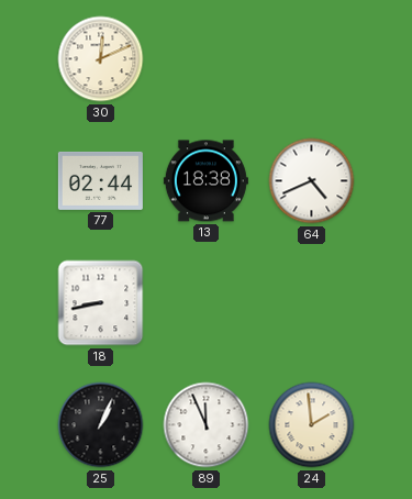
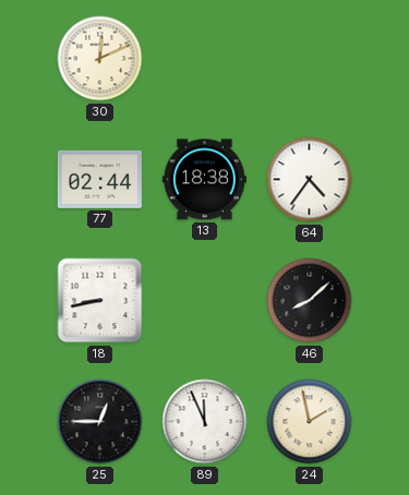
64: 4:41 -> 4:36
46: none -> 8:08
25: 1:04 -> 12:45
24: 1:59 -> 1:58
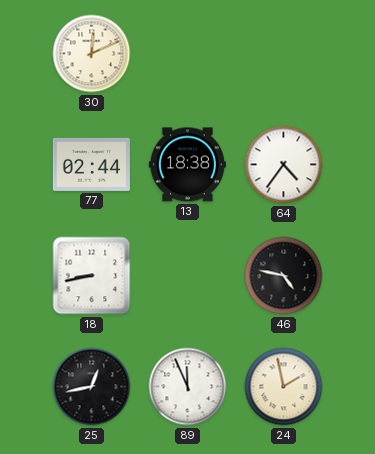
46: 8:08 -> 4:47
25: 12:45 -> 12:43
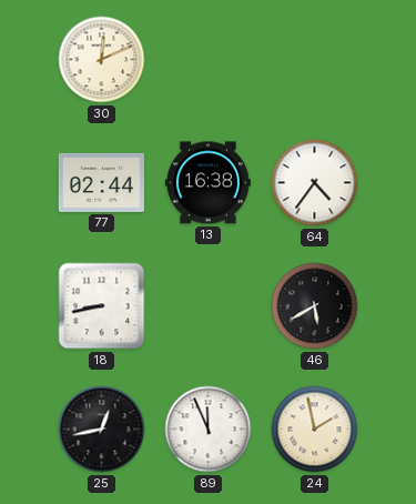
13: 18:38 -> 16:38
46: 4:47 -> 5:40
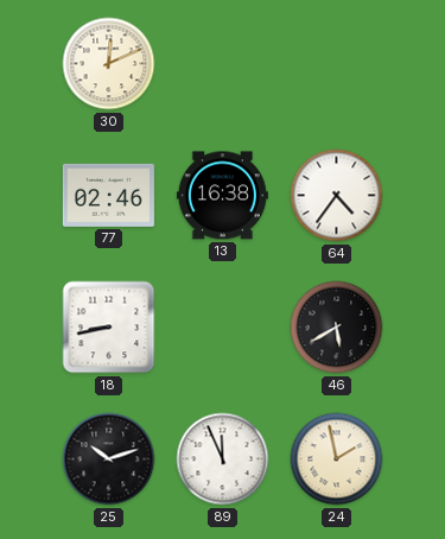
77: 02:44 -> 02:46
25: 12:43 -> 10:12
